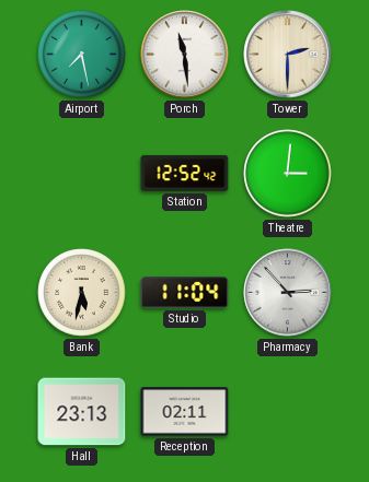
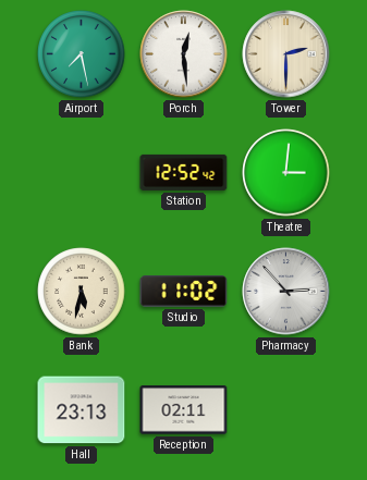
Porch: 11:29 -> 12:29
Studio: 11:04 -> 11:02
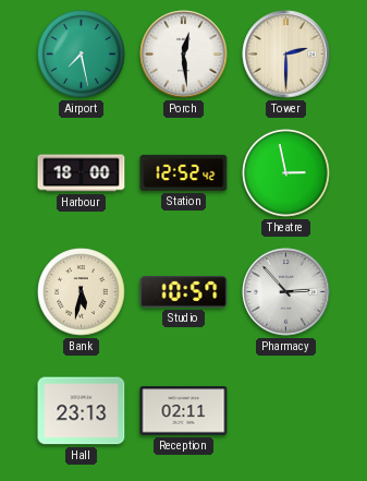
Harbour: none -> 18:00
Theatre: 3:01 -> 2:58
Studio: 11:02 -> 10:57
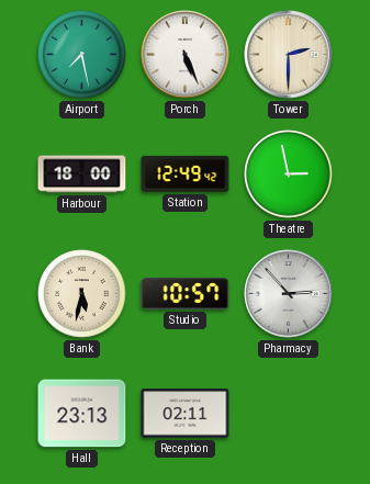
Porch: 12:29 -> 5:26
Station: 12:52 -> 12:49
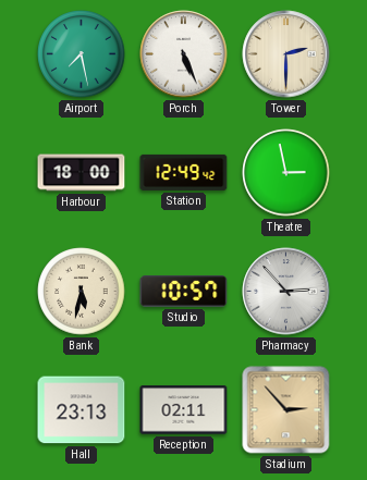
Stadium: none -> 2:53
